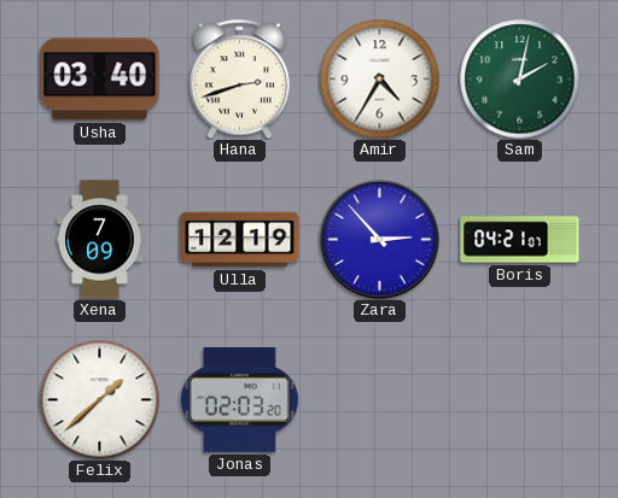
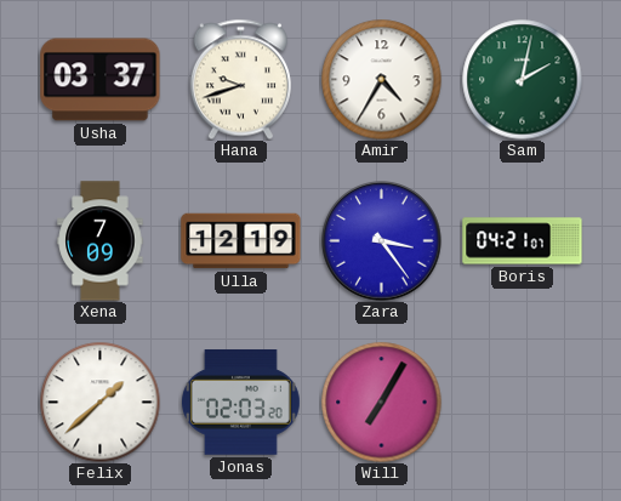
Usha: 03:40 -> 03:37
Hana: 2:42 -> 9:42
Zara: 2:53 -> 3:24
Will: none -> 7:05
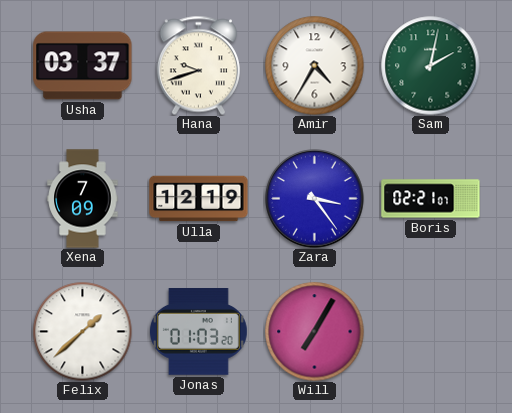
Boris: 04:21 -> 02:21
Jonas: 02:03 -> 01:03
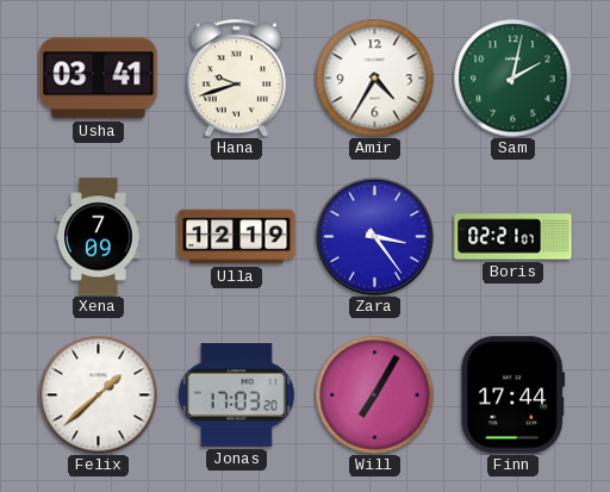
Usha: 03:37 -> 03:41
Jonas: 01:03 -> 17:03
Finn: none -> 17:44
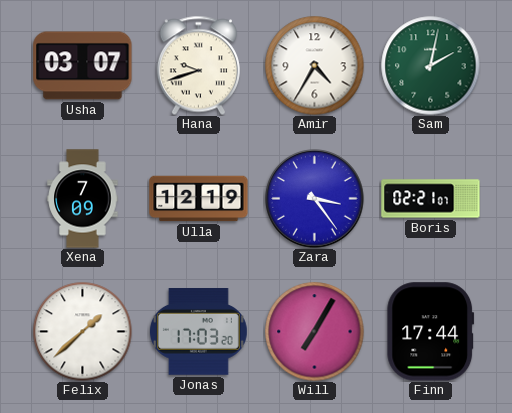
Usha: 03:41 -> 03:07
